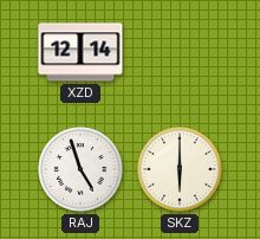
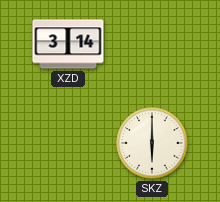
XZD: 12:14 -> 3:14
RAJ: 4:57 -> none
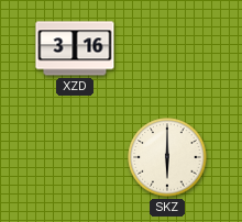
XZD: 3:14 -> 3:16
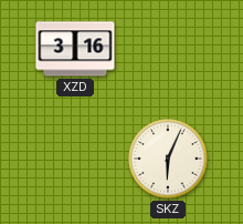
SKZ: 6:00 -> 6:04
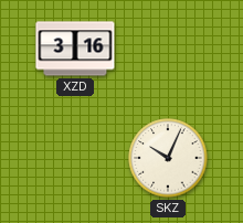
SKZ: 6:04 -> 10:04
